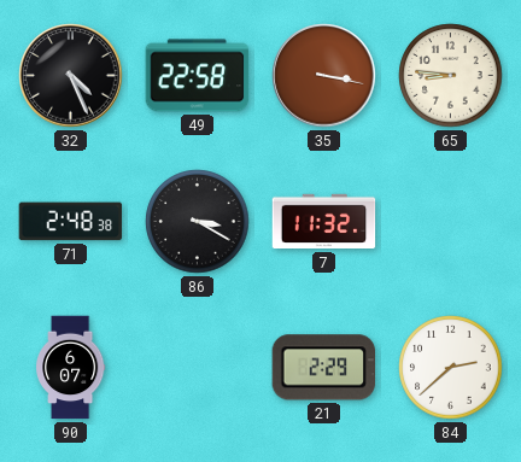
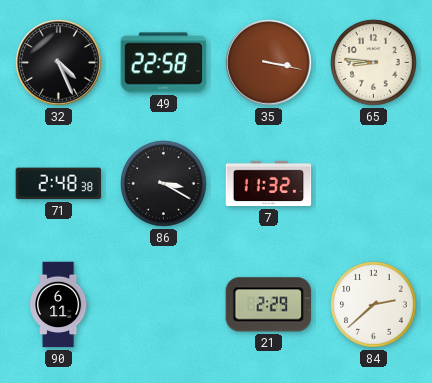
90: 6:07 -> 6:11
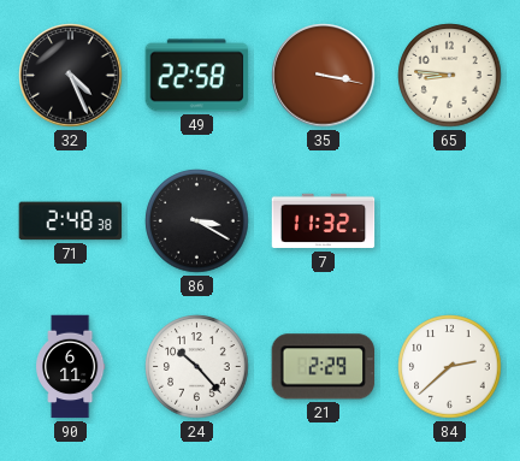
24: none -> 10:23
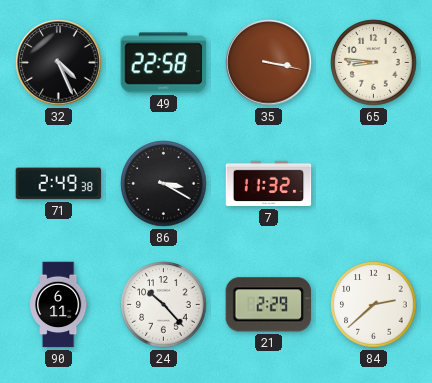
71: 2:48 -> 2:49
